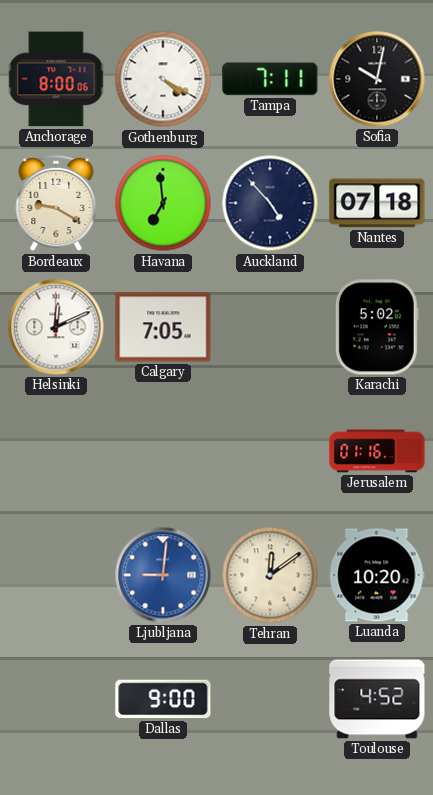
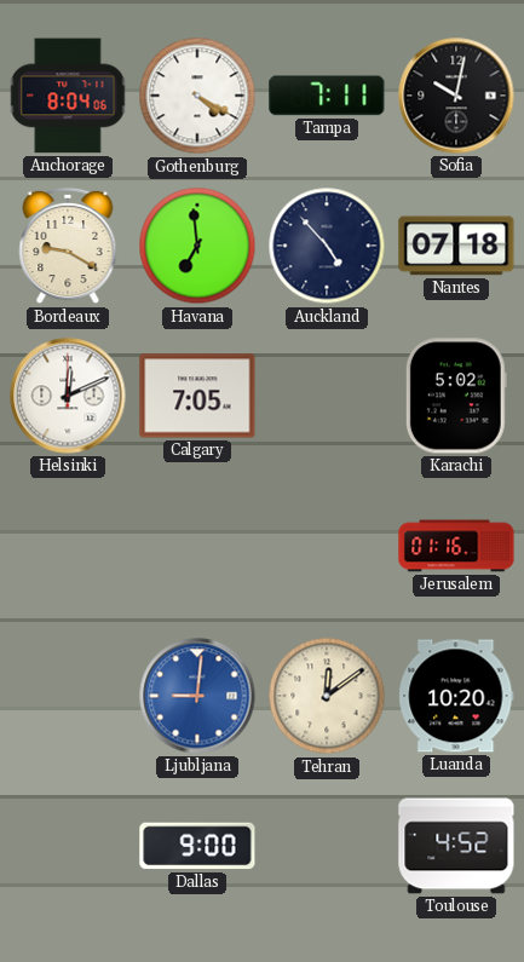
Anchorage: 8:00 -> 8:04
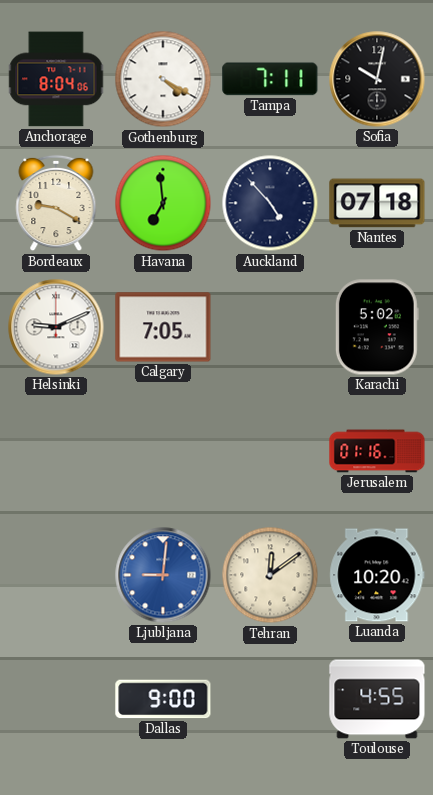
Helsinki: 12:11 -> 9:11
Toulouse: 4:52 -> 4:55
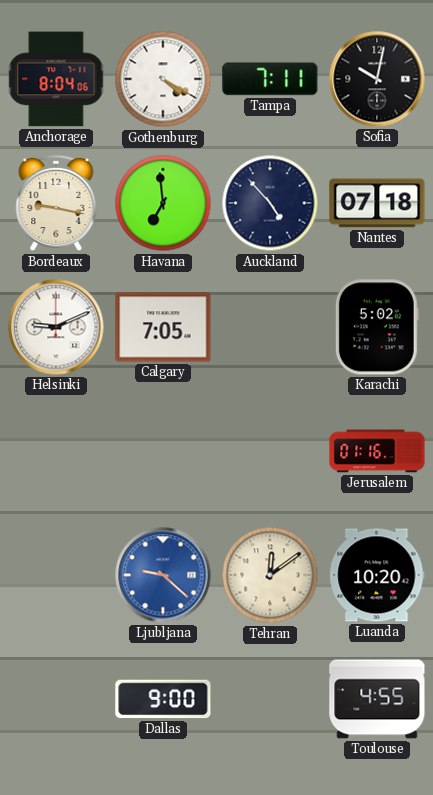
Bordeaux: 9:20 -> 9:17
Ljubljana: 9:01 -> 9:22
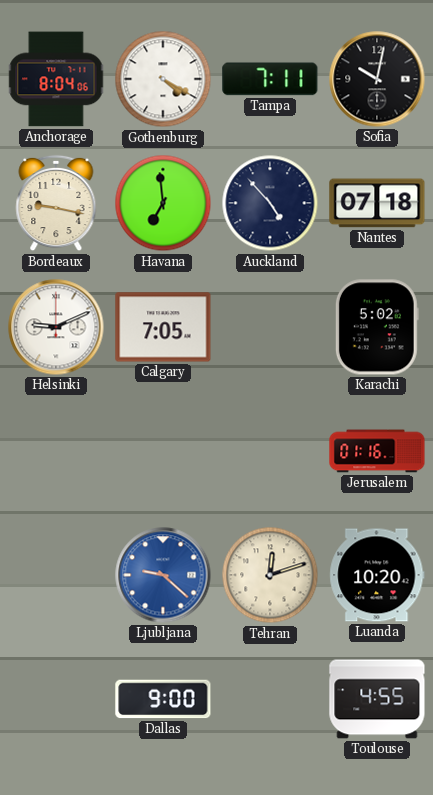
Tehran: 12:09 -> 12:12
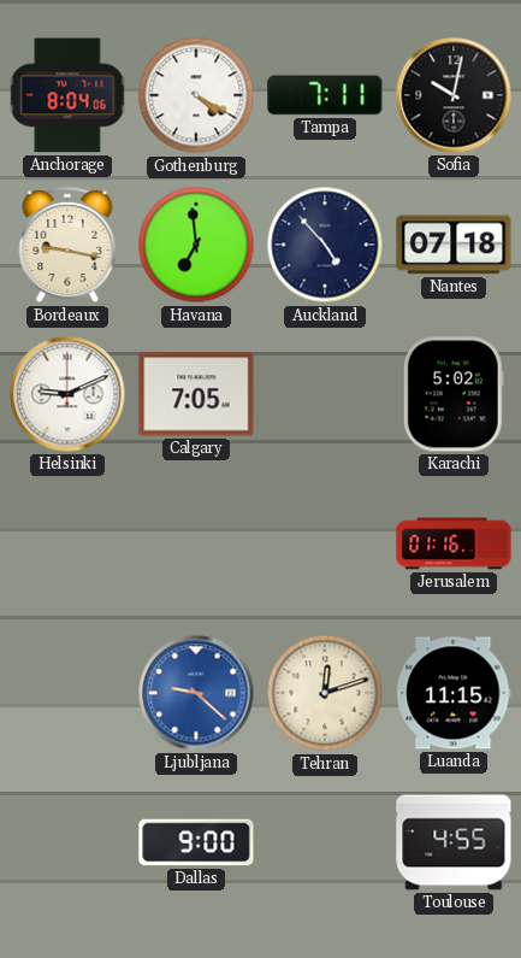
Luanda: 10:20 -> 11:15
